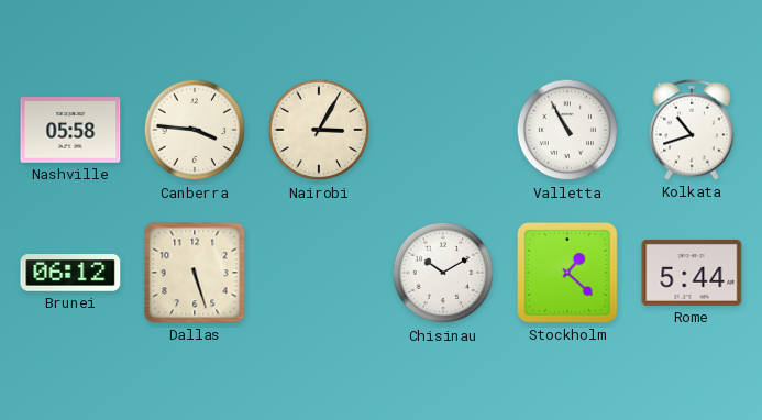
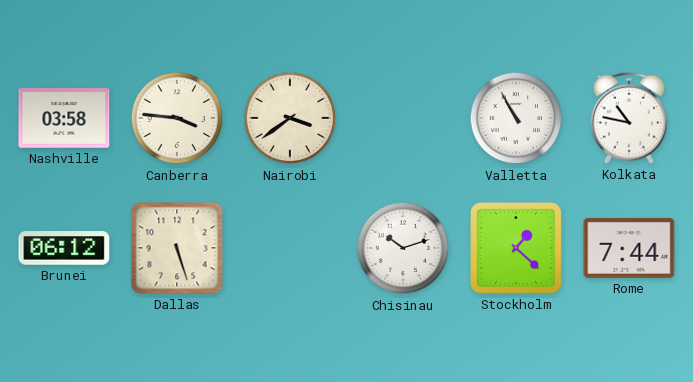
Nashville: 05:58 -> 03:58
Nairobi: 3:05 -> 3:39
Kolkata: 10:42 -> 10:47
Chisinau: 10:10 -> 10:12
Rome: 5:44 -> 7:44
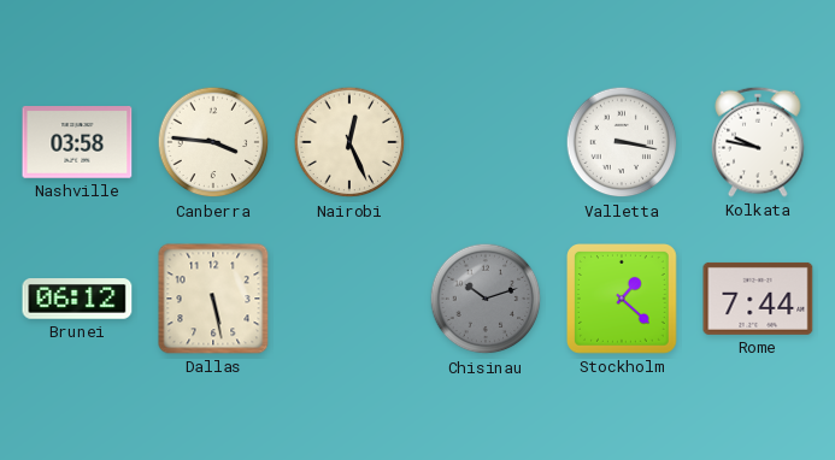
Nairobi: 3:39 -> 12:26
Valletta: 10:55 -> 3:17
Kolkata: 10:47 -> 9:47
Dallas: 5:27 -> 5:28
Chisinau dial: white -> grey
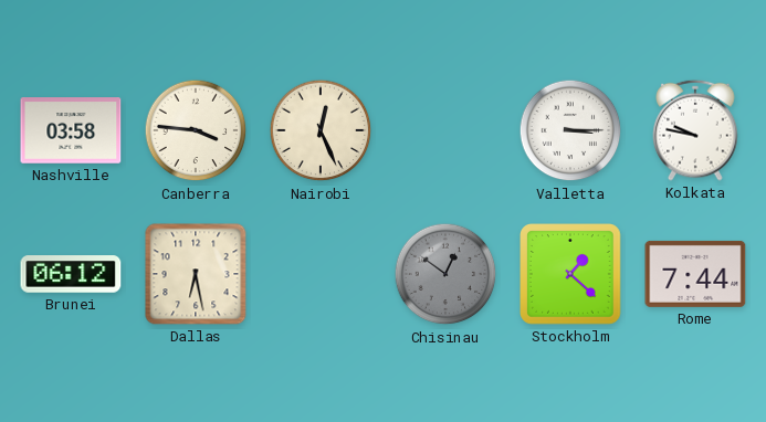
Valletta: 3:17 -> 3:15
Dallas: 5:28 -> 6:28
Chisinau: 10:12 -> 12:51
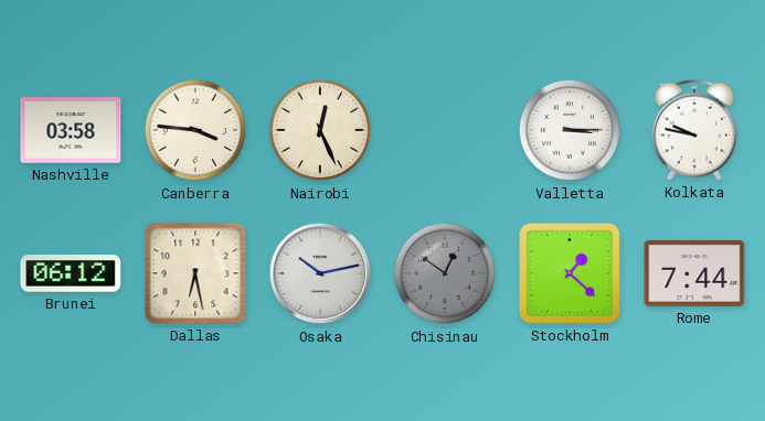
Osaka: none -> 10:13
